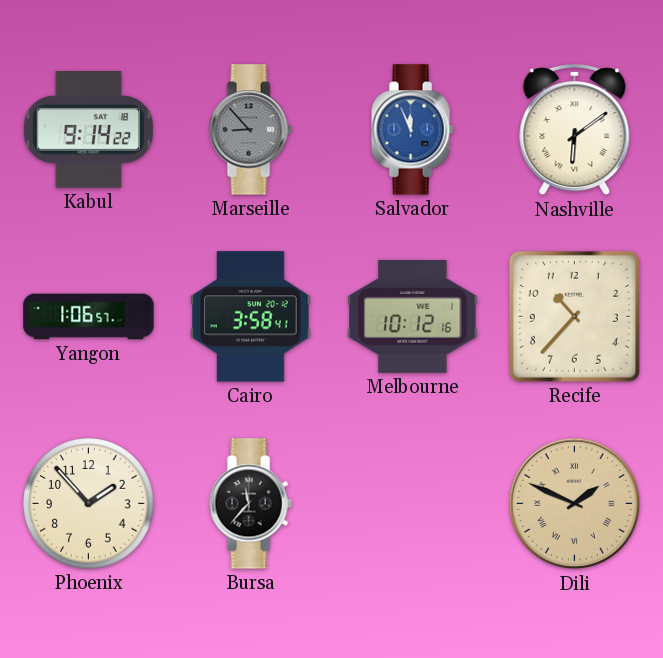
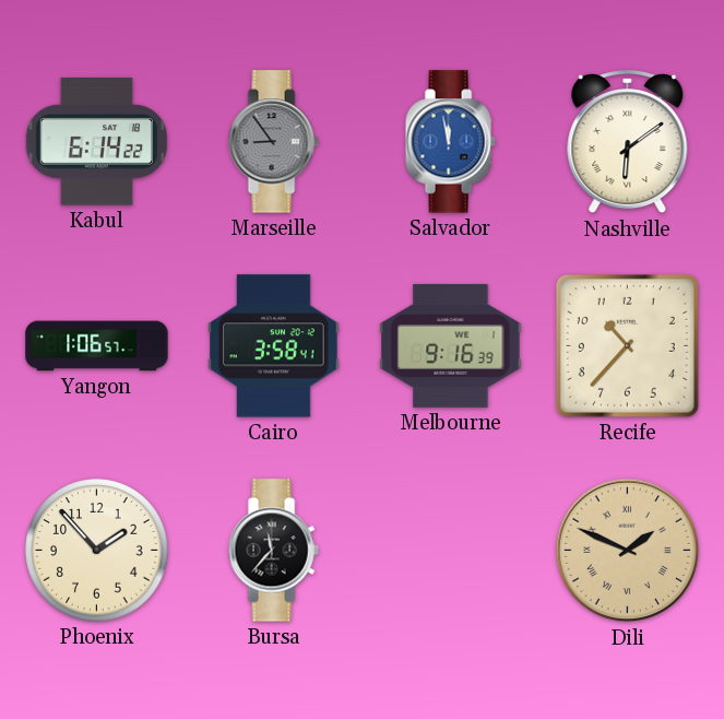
Kabul: 9:14 -> 6:14
Marseille: 8:53 -> 8:54
Salvador: 11:56 -> 11:58
Melbourne: 10:12 -> 9:16
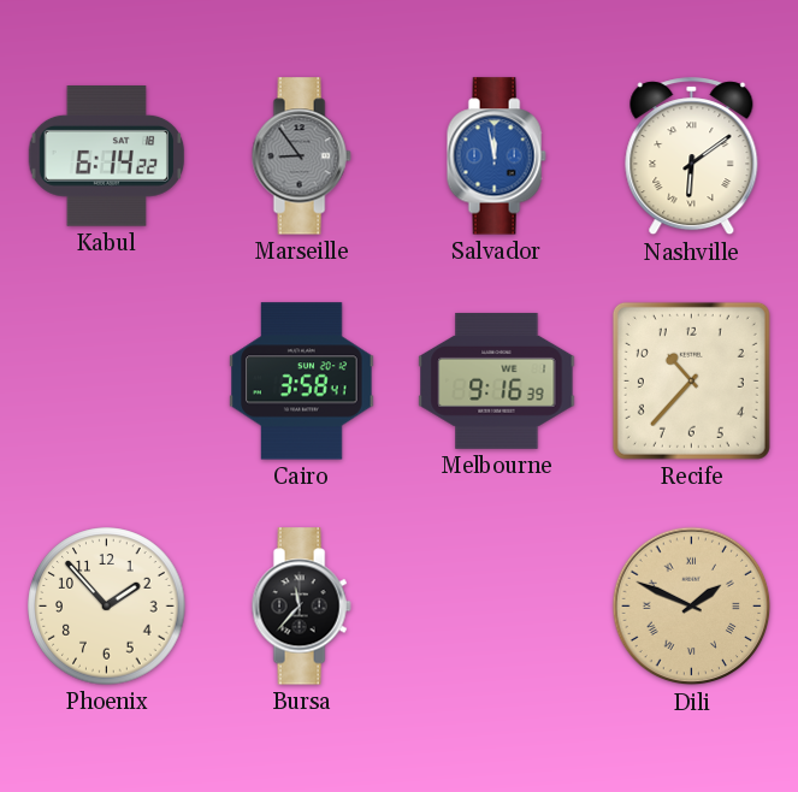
Yangon: 1:06 -> none
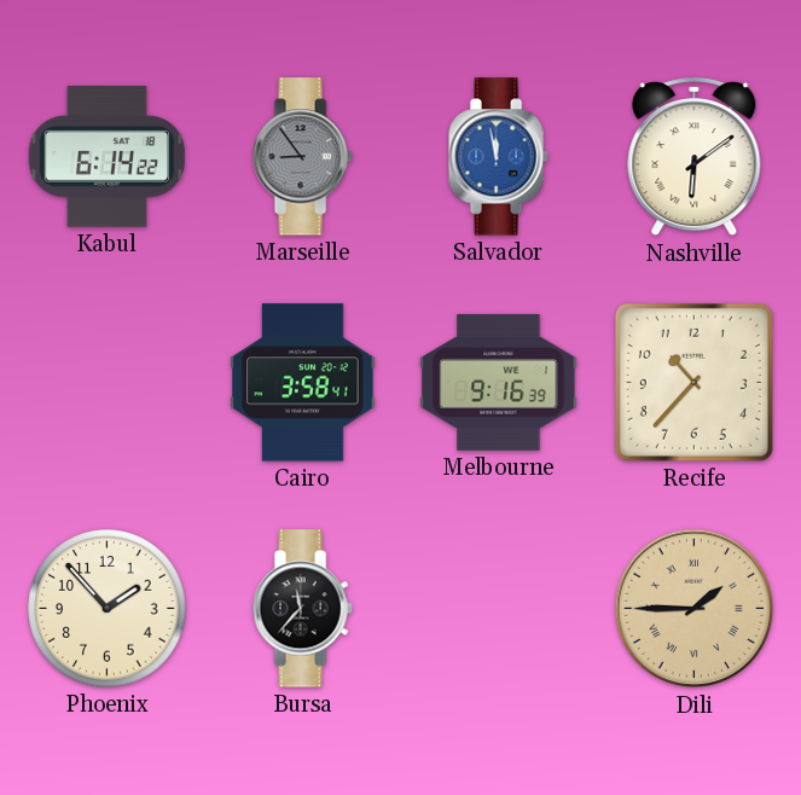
Dili: 1:49 -> 1:45
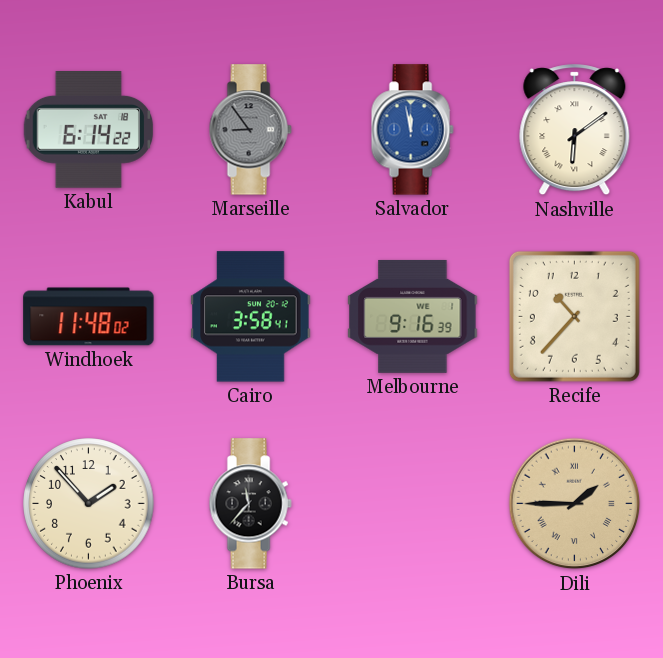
Windhoek: none -> 11:48
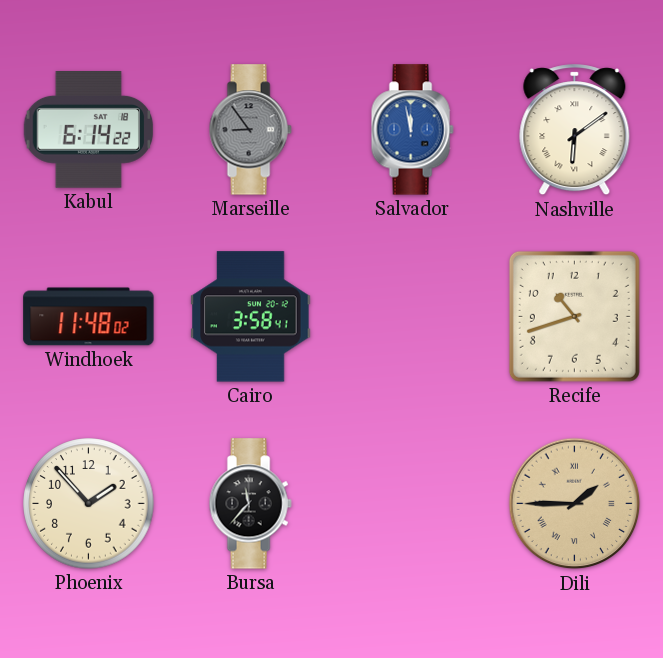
Melbourne: 9:16 -> none
Recife: 10:37 -> 10:42
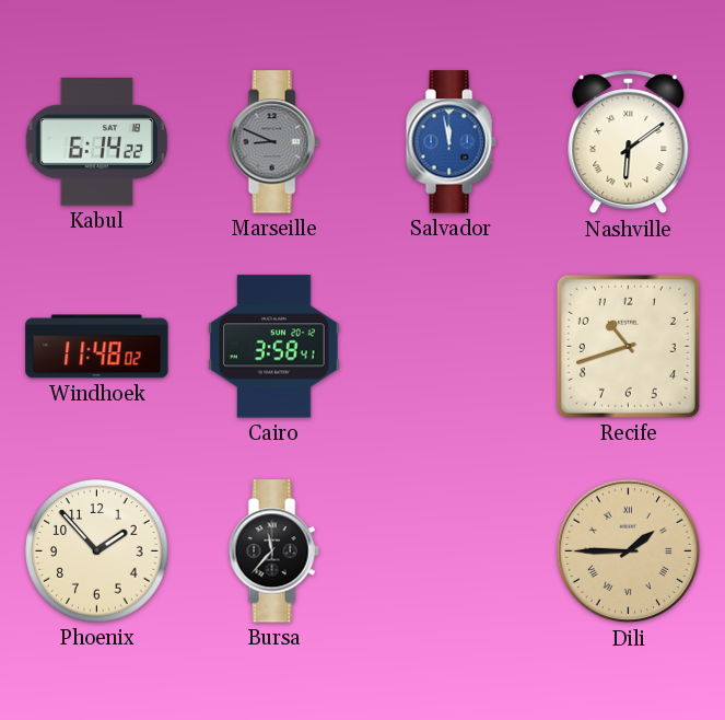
Marseille: 8:54 -> 8:49
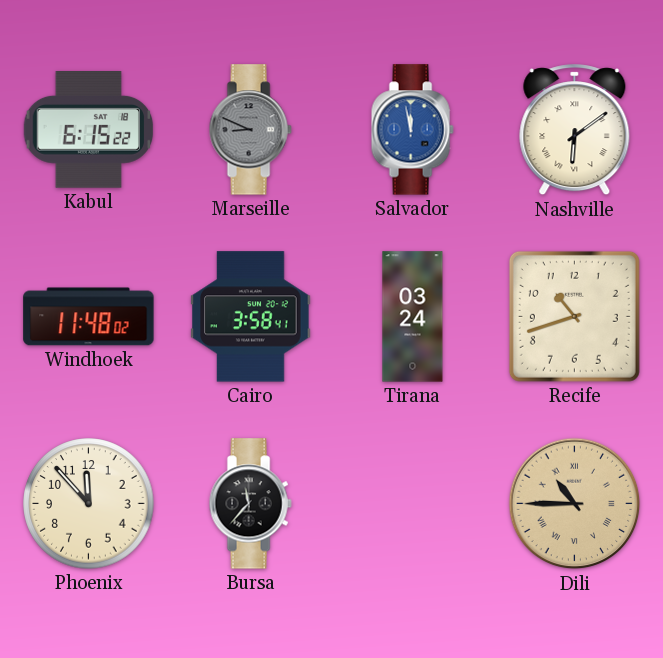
Kabul: 6:14 -> 6:15
Tirana: none -> 03:24
Phoenix: 1:53 -> 11:53
Dili: 1:45 -> 10:45
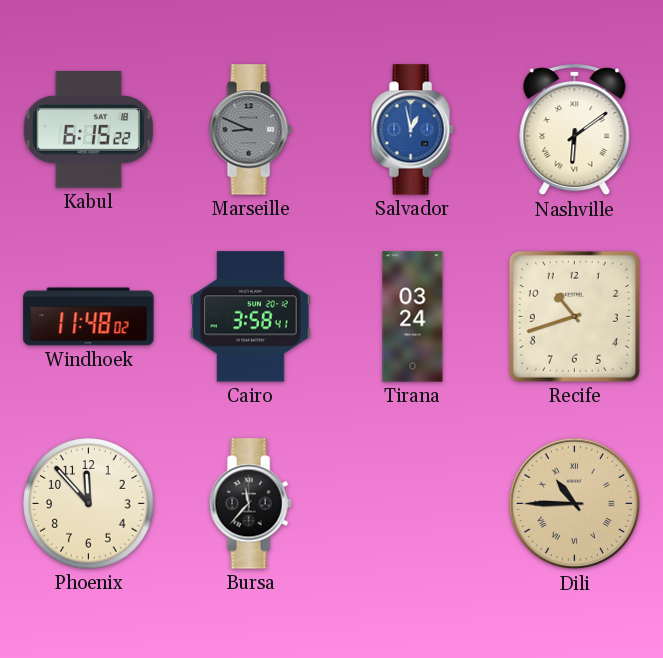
Salvador: 11:58 -> 12:58
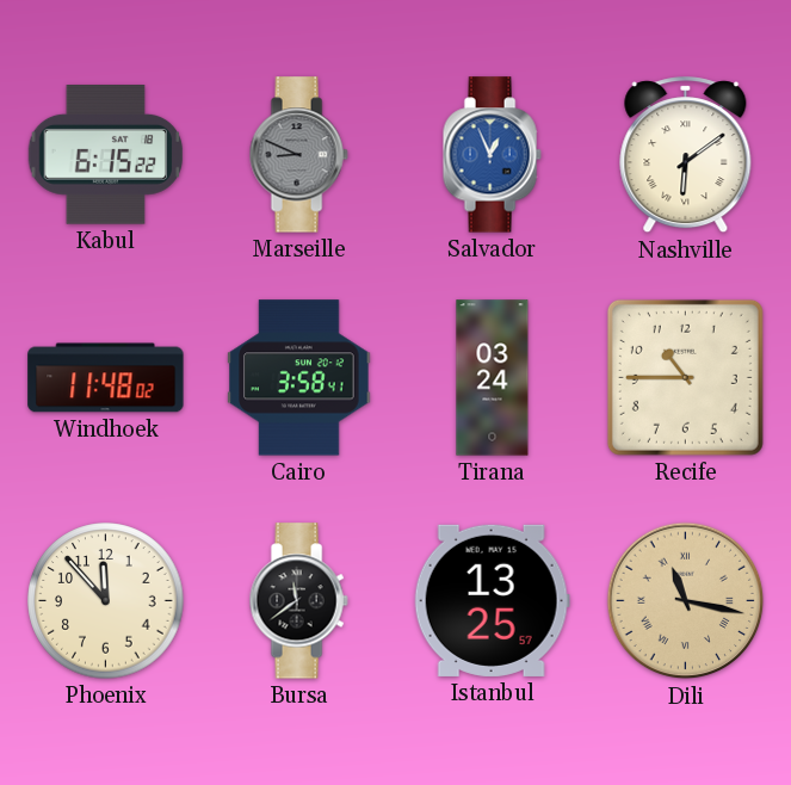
Salvador: 12:58 -> 12:56
Recife: 10:42 -> 10:45
Bursa: 11:37 -> 11:39
Istanbul: none -> 13:25
Dili: 10:45 -> 11:17
